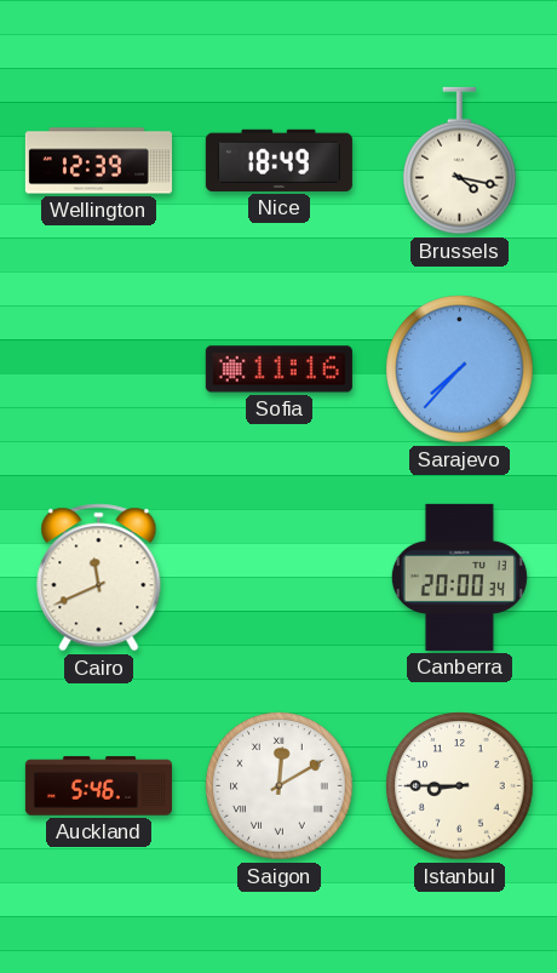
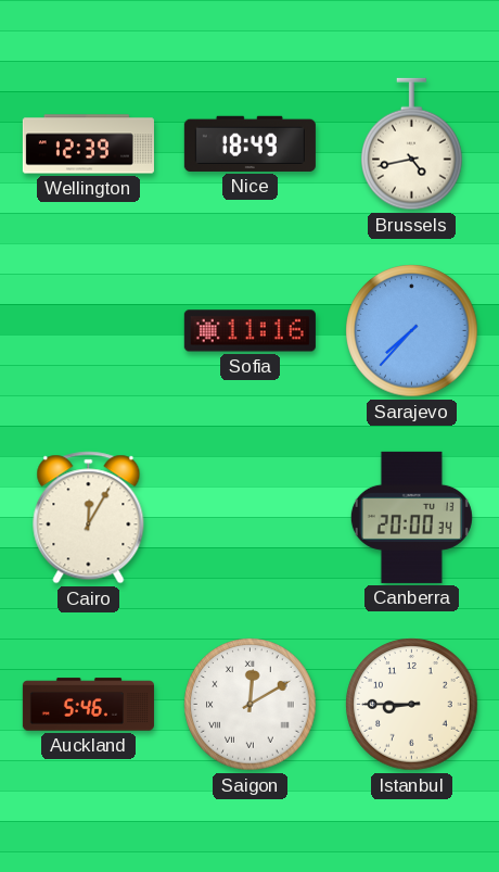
Brussels: 4:17 -> 4:43
Cairo: 11:41 -> 12:05
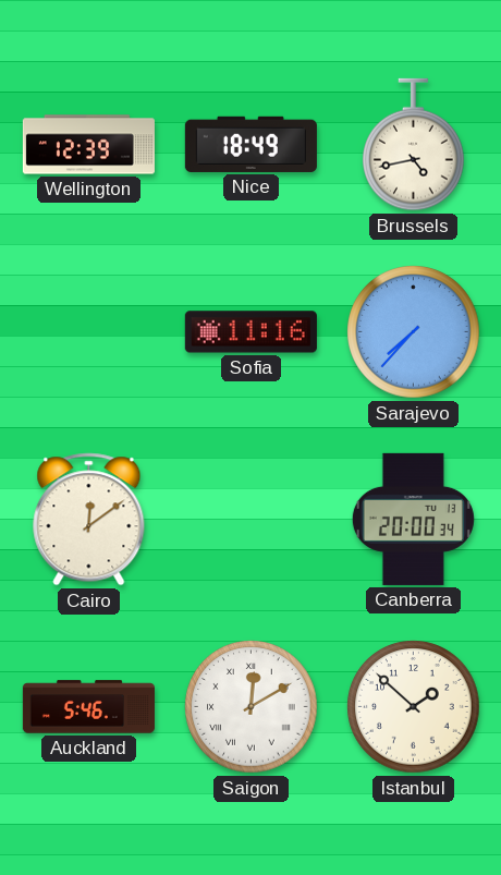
Cairo: 12:05 -> 12:09
Istanbul: 8:45 -> 1:52
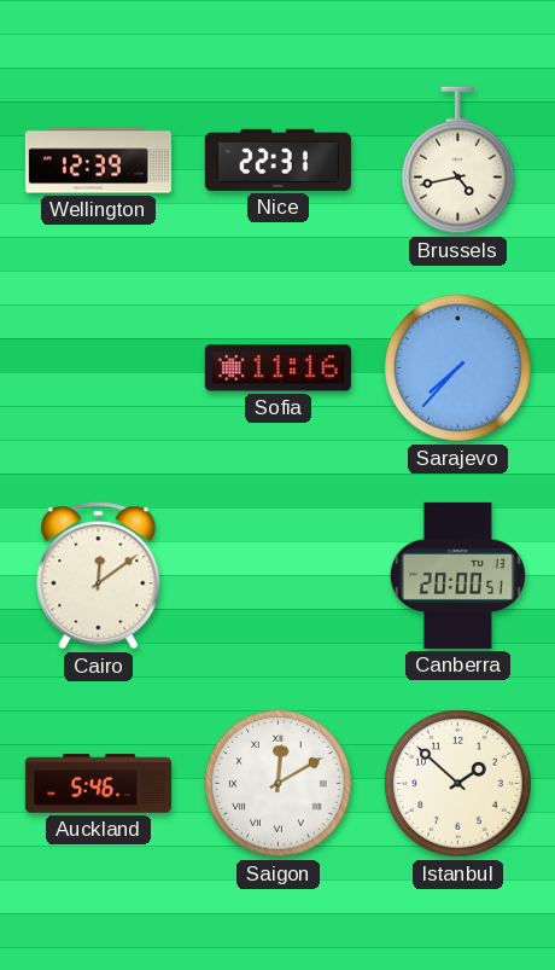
Nice: 18:49 -> 22:31
Canberra: 20:00:34 -> 20:00:51
